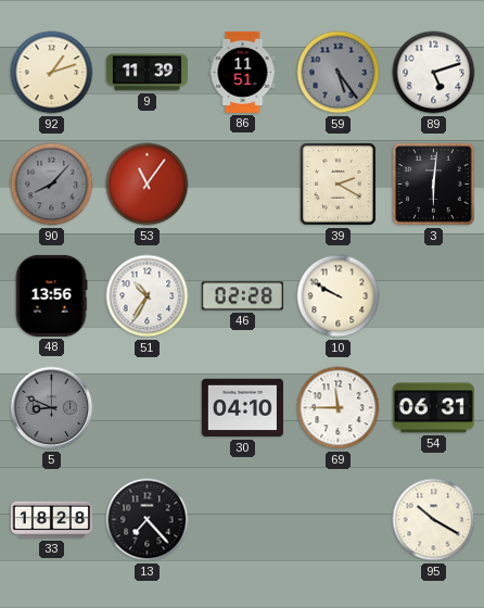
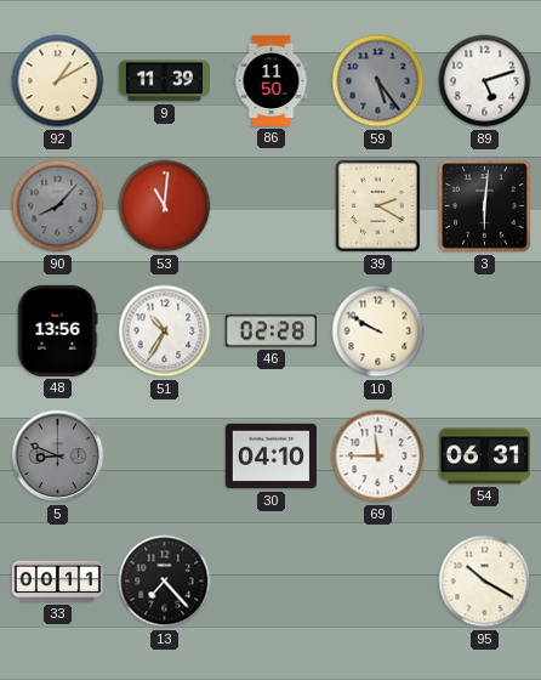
92: 1:12 -> 1:10
86: 11:51 -> 11:50
53: 11:06 -> 11:01
33: 18:28 -> 00:11
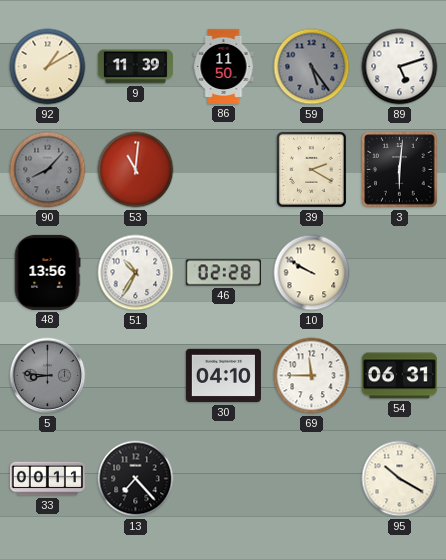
5: 8:49 -> 8:46
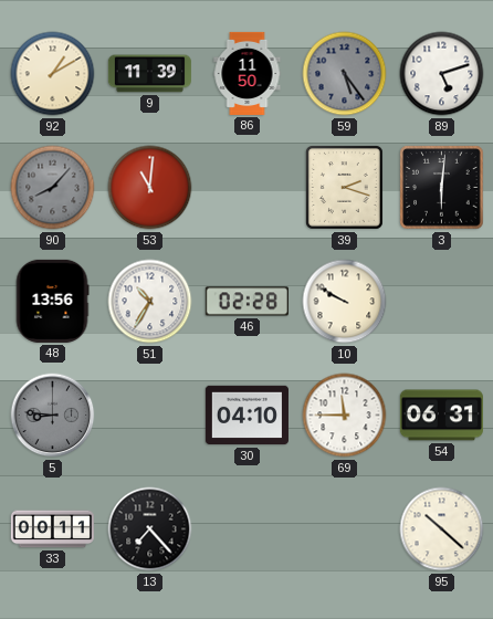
39: 2:20 -> 2:18
95: 10:20 -> 10:22
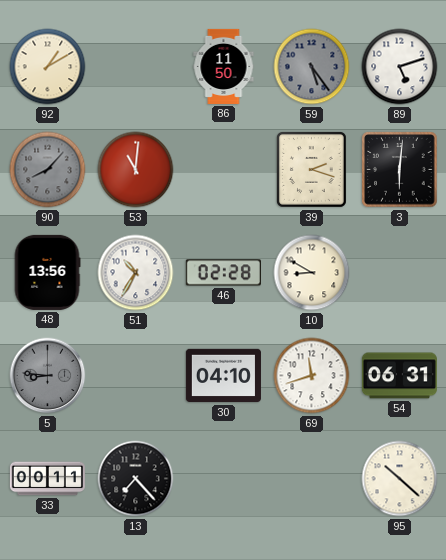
9: 11:39 -> none
10: 9:50 -> 8:50
69: 11:45 -> 11:42
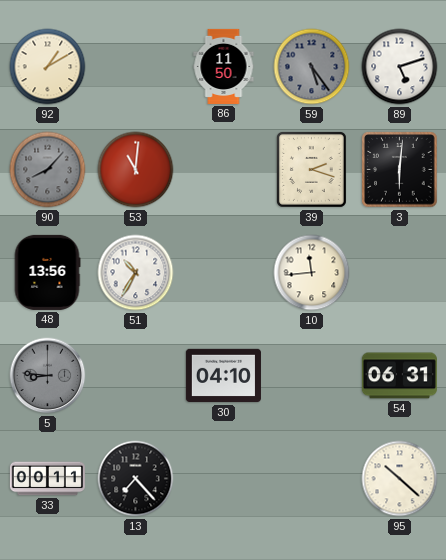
46: 02:28 -> none
10: 8:50 -> 11:44
69: 11:42 -> none
